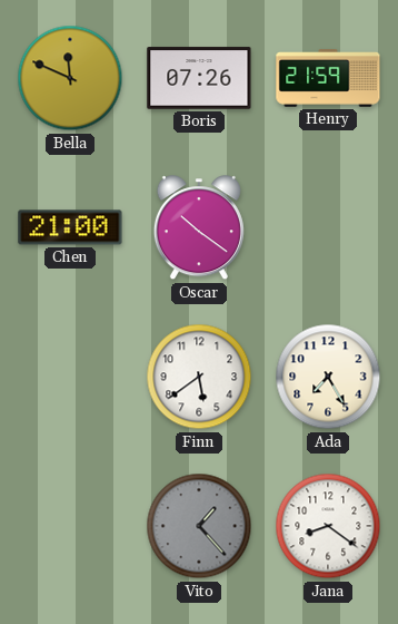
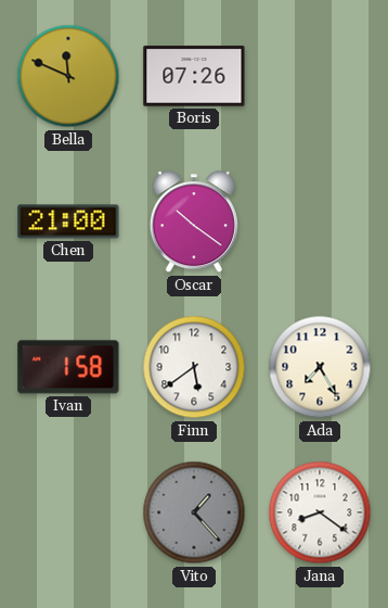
Henry: 21:59 -> none
Ivan: none -> 1:58
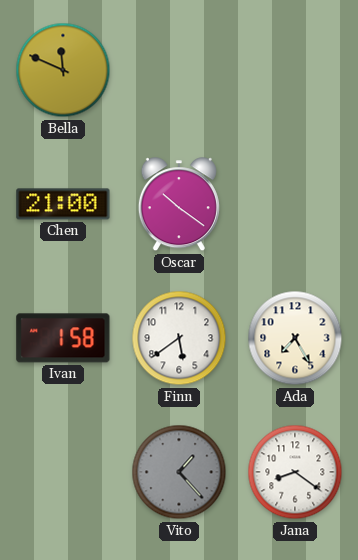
Boris: 07:26 -> none
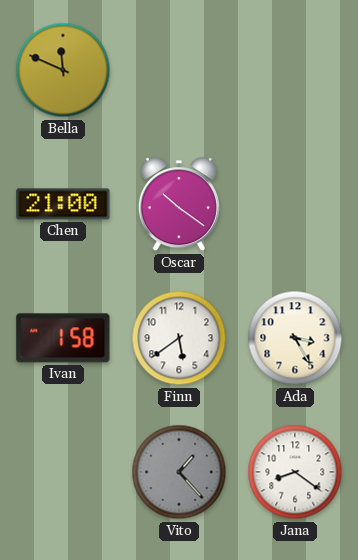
Ada: 7:25 -> 3:25
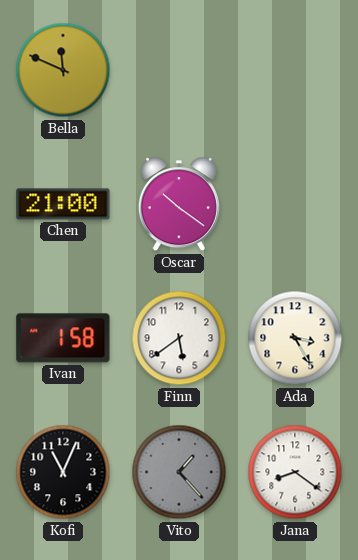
Kofi: none -> 11:04
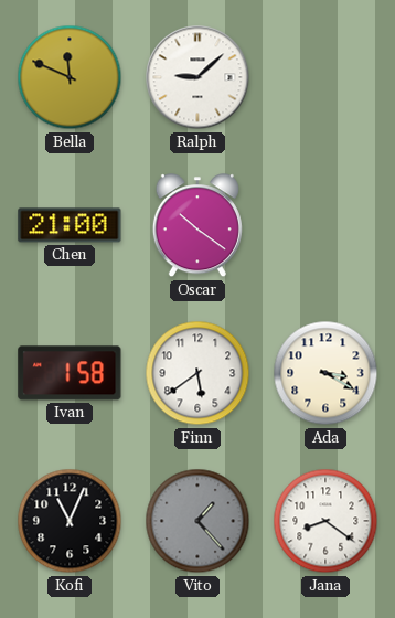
Ralph: none -> 9:08
Ada: 3:25 -> 3:20
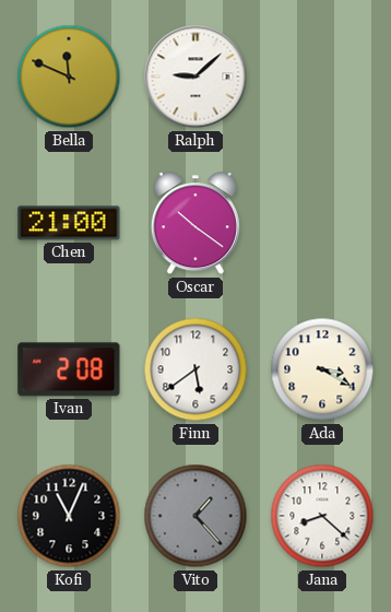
Ivan: 1:58 -> 2:08
Jana: 8:21 -> 8:22
